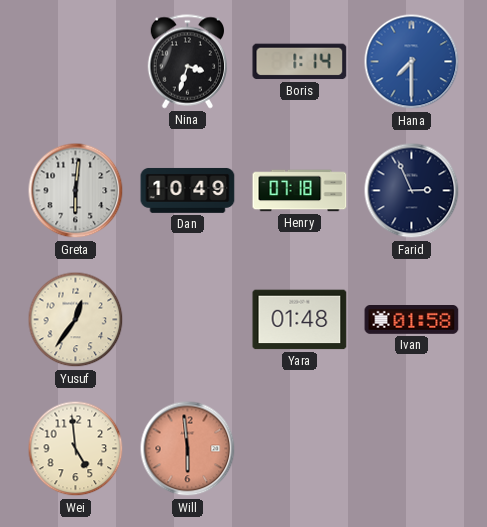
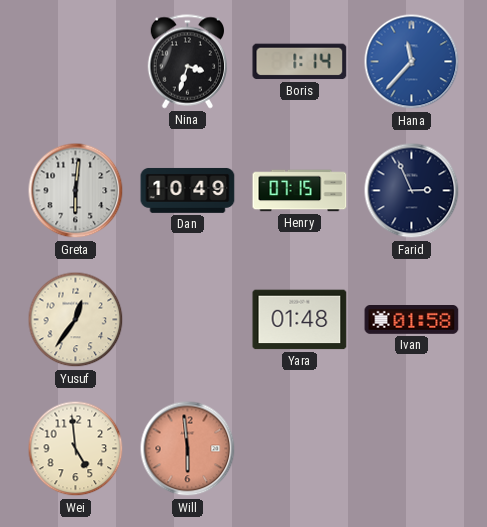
Hana: 7:30 -> 11:37
Henry: 07:18 -> 07:15
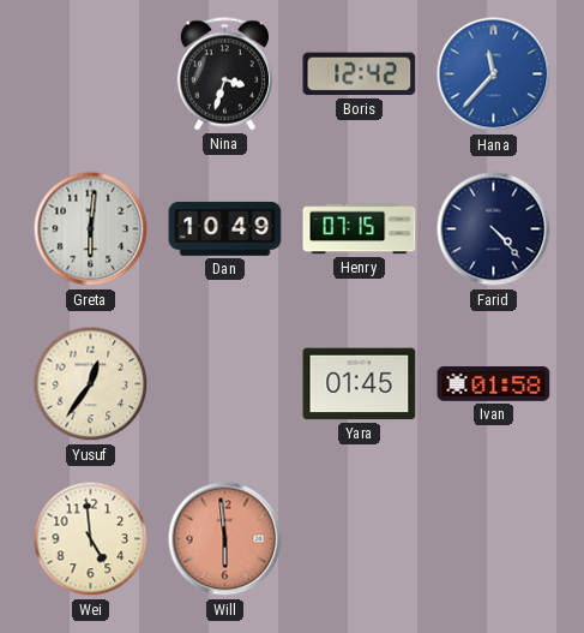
Boris: 1:14 -> 12:42
Farid: 2:56 -> 4:23
Yara: 01:48 -> 01:45
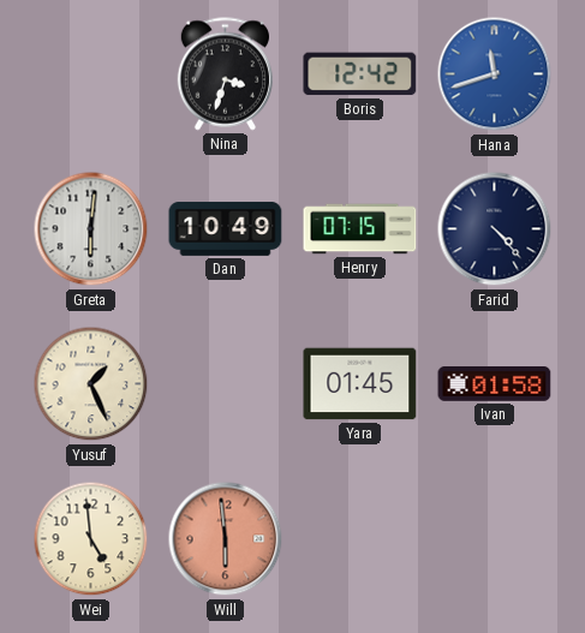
Hana: 11:37 -> 11:42
Yusuf: 12:36 -> 1:26
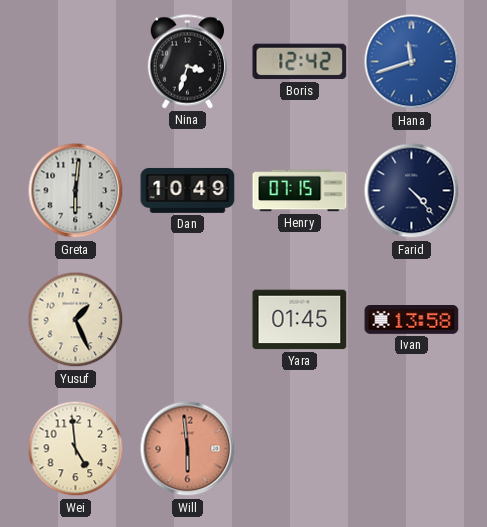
Ivan: 01:58 -> 13:58
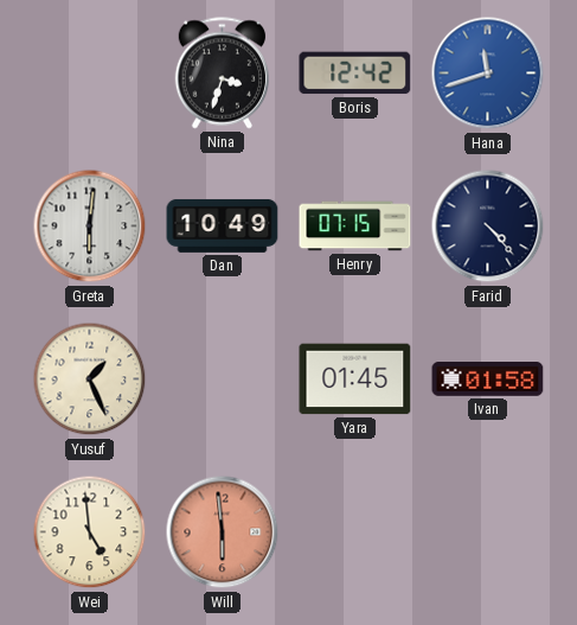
Ivan: 13:58 -> 01:58
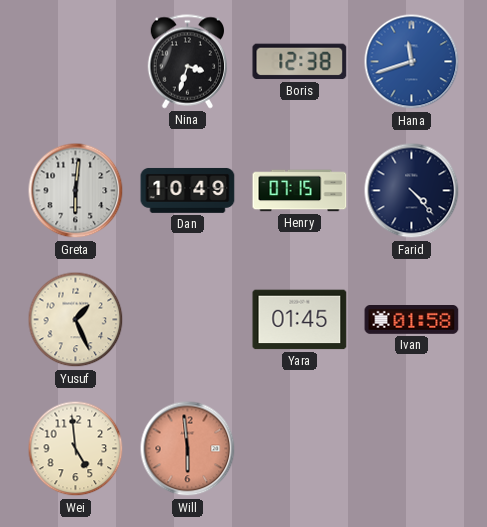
Boris: 12:42 -> 12:38
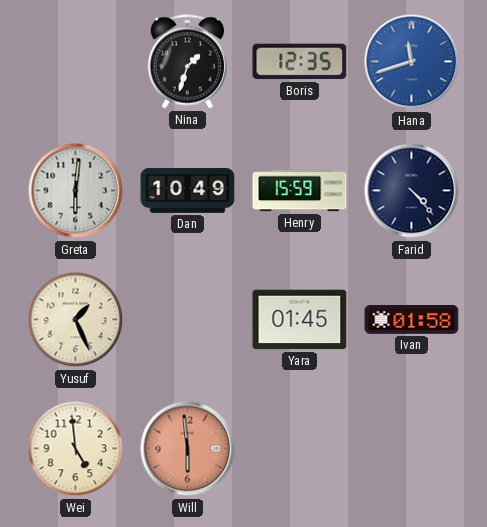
Nina: 3:33 -> 1:33
Boris: 12:38 -> 12:35
Henry: 07:15 -> 15:59
